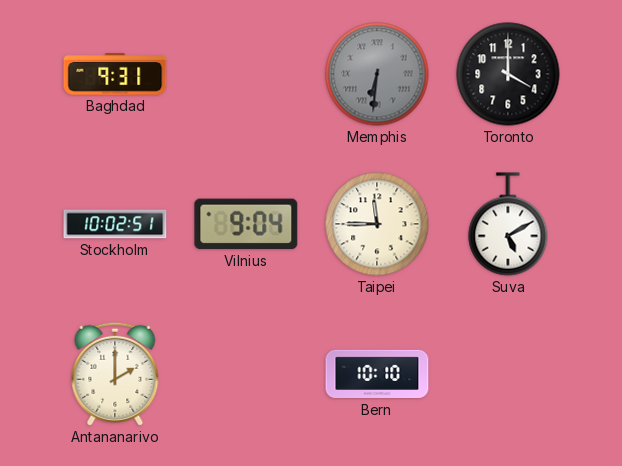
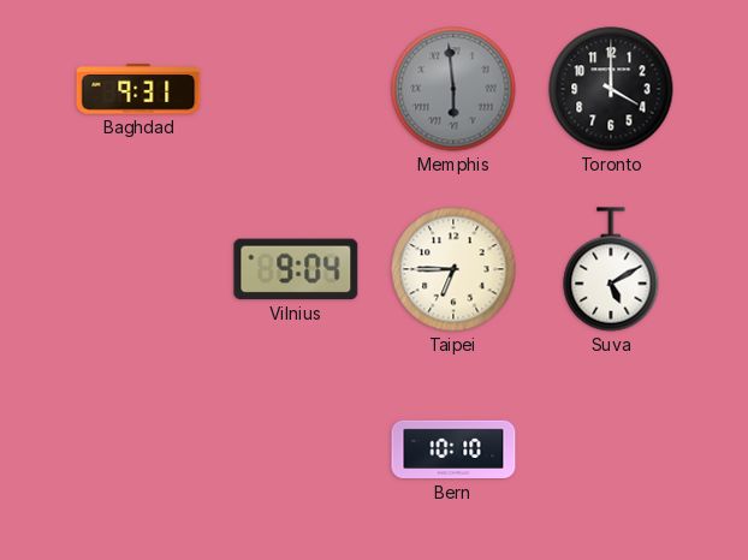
Memphis: 6:31 -> 5:59
Stockholm: 10:02 -> none
Taipei: 11:45 -> 6:45
Antananarivo: 2:00 -> none
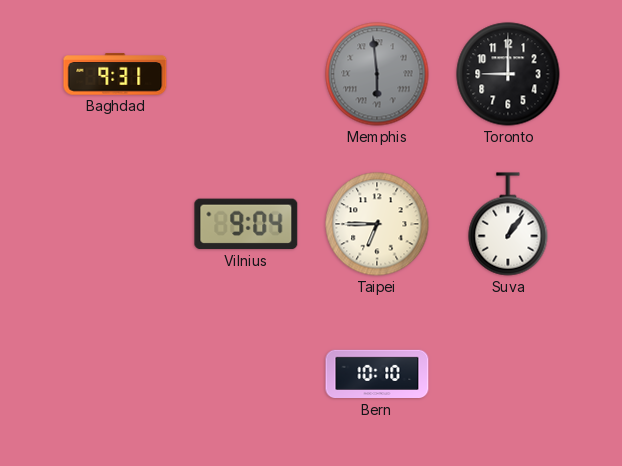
Toronto: 4:00 -> 9:00
Suva: 5:10 -> 1:06
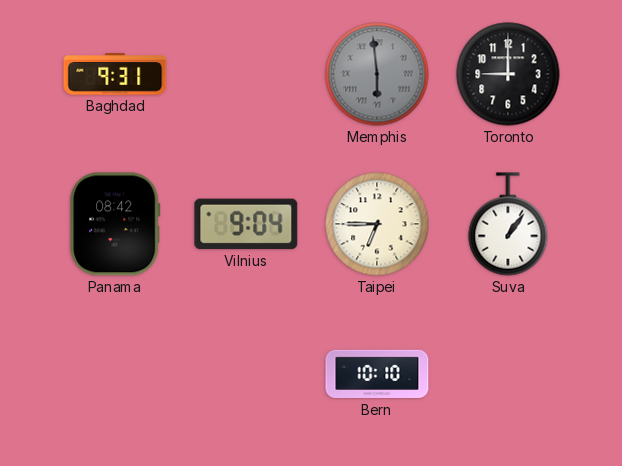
Panama: none -> 08:42
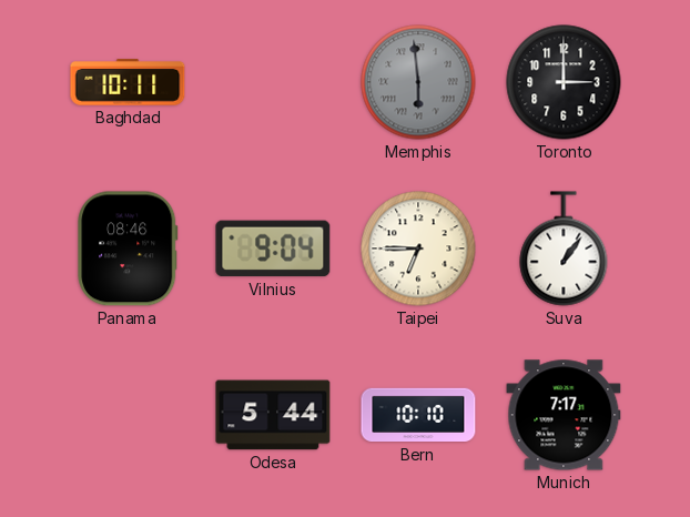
Baghdad: 9:31 -> 10:11
Toronto: 9:00 -> 3:00
Panama: 08:42 -> 08:46
Odesa: none -> 5:44
Munich: none -> 7:17
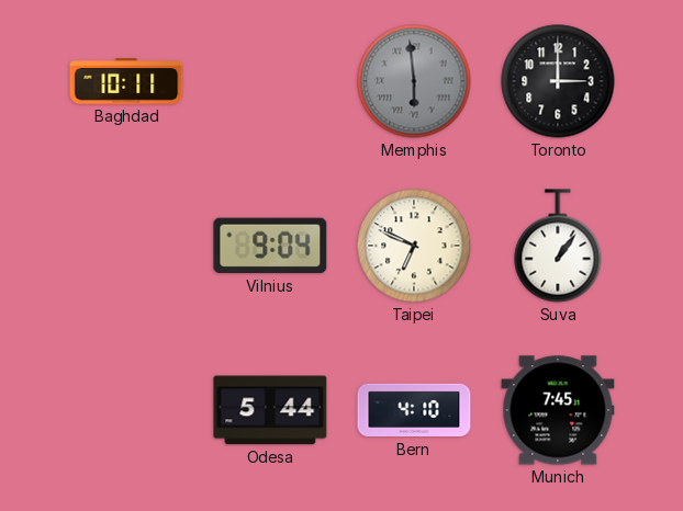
Panama: 08:46 -> none
Taipei: 6:45 -> 6:49
Bern: 10:10 -> 4:10
Munich: 7:17 -> 7:45
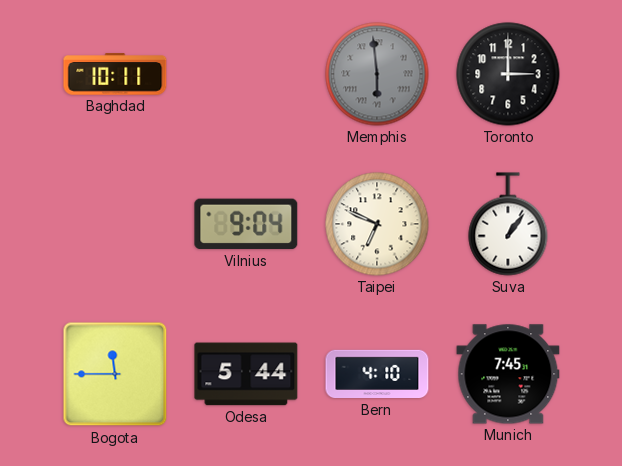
Bogota: none -> 11:45
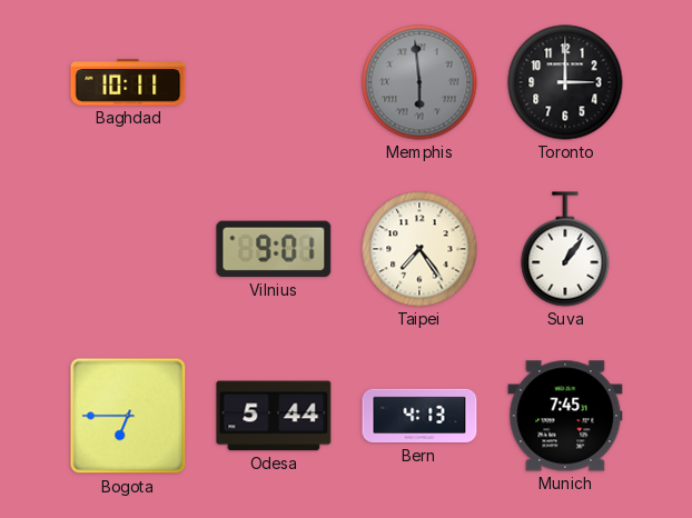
Vilnius: 9:04 -> 9:01
Taipei: 6:49 -> 7:24
Bogota: 11:45 -> 6:45
Bern: 4:10 -> 4:13
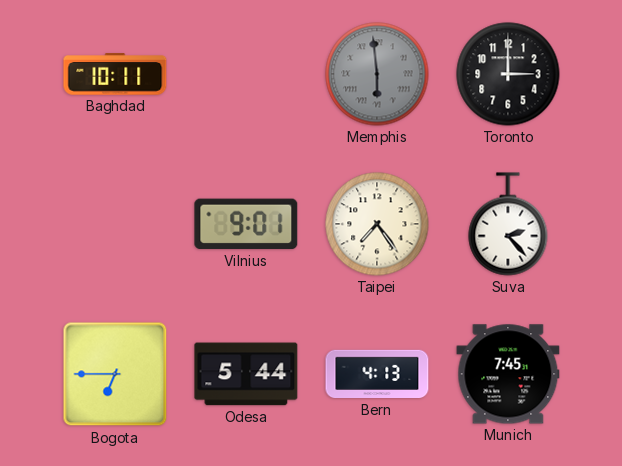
Suva: 1:06 -> 2:23
